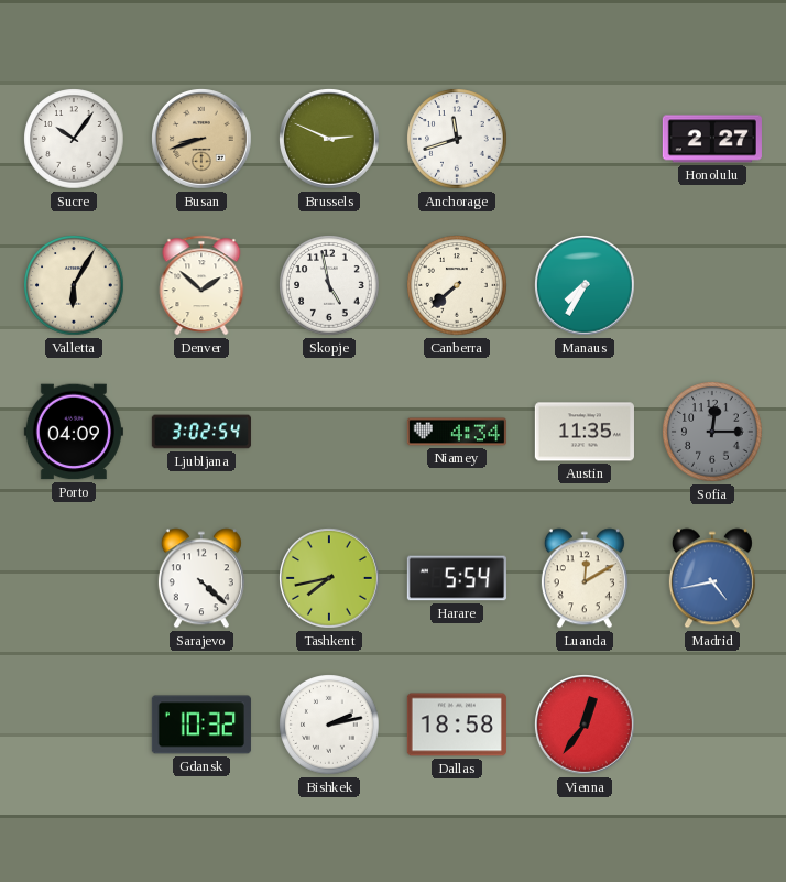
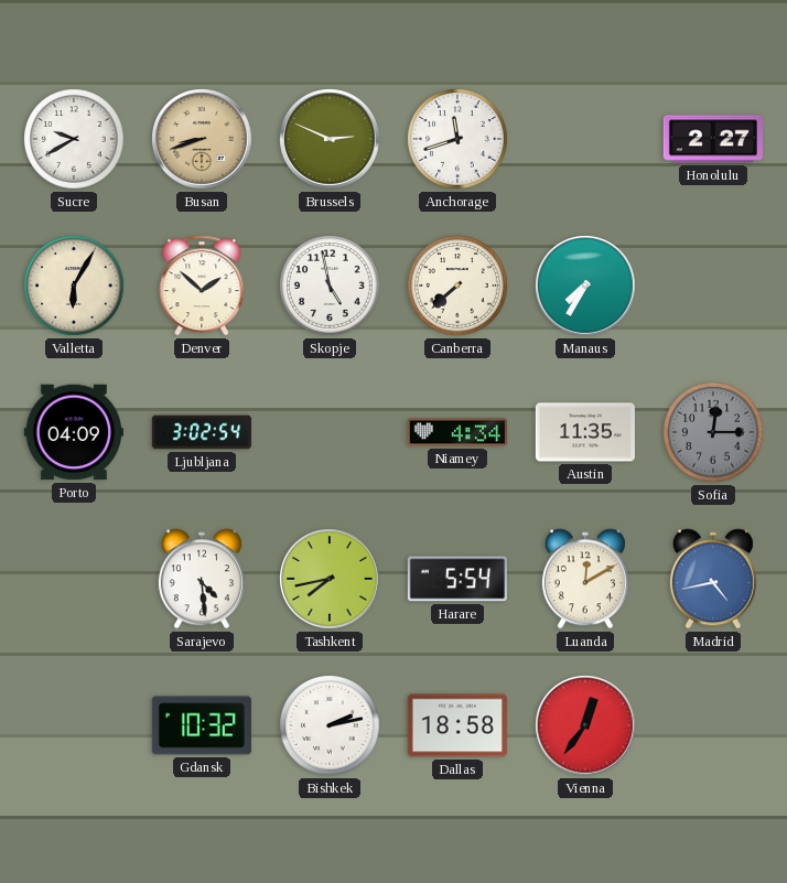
Sucre: 10:06 -> 9:40
Sarajevo: 4:22 -> 4:29
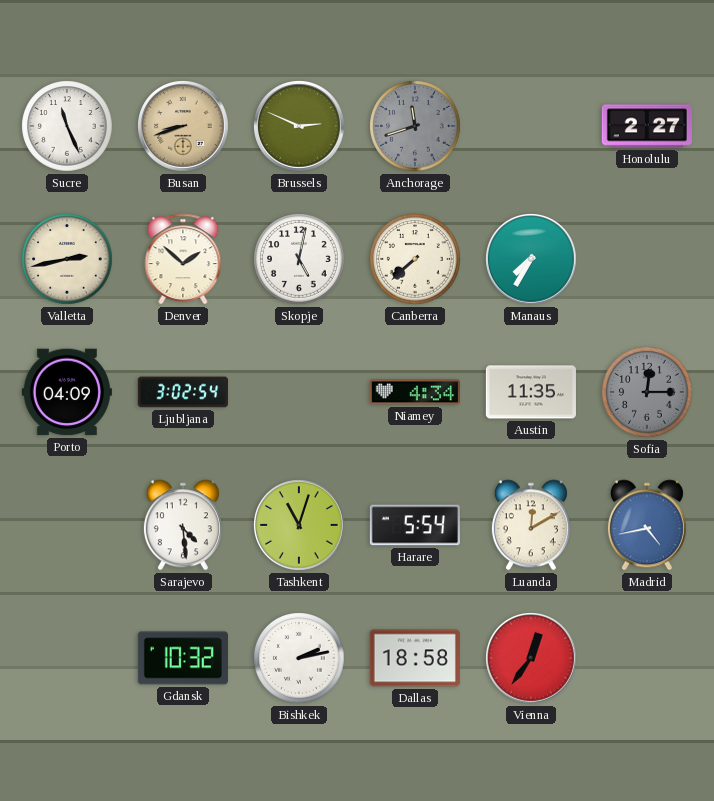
Sucre: 9:40 -> 11:26
Anchorage dial: white -> grey
Valletta: 6:05 -> 2:43
Skopje: 4:58 -> 5:02
Tashkent: 7:43 -> 11:03
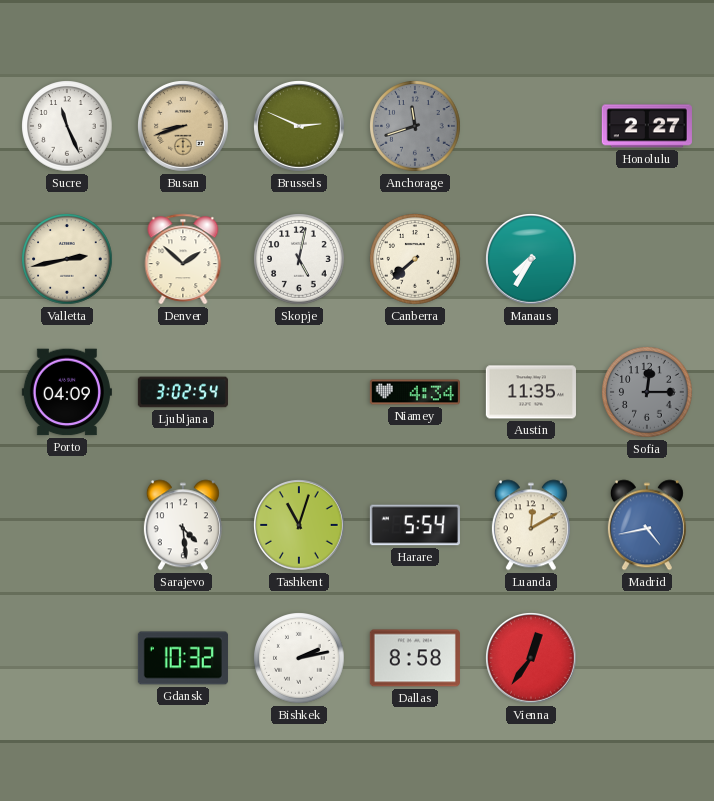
Dallas: 18:58 -> 8:58
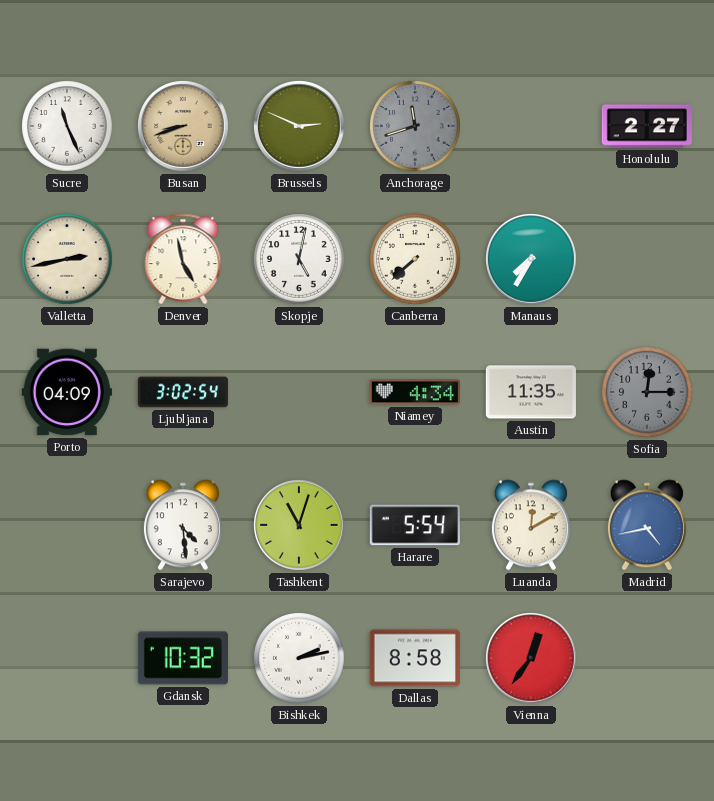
Denver: 1:52 -> 4:58
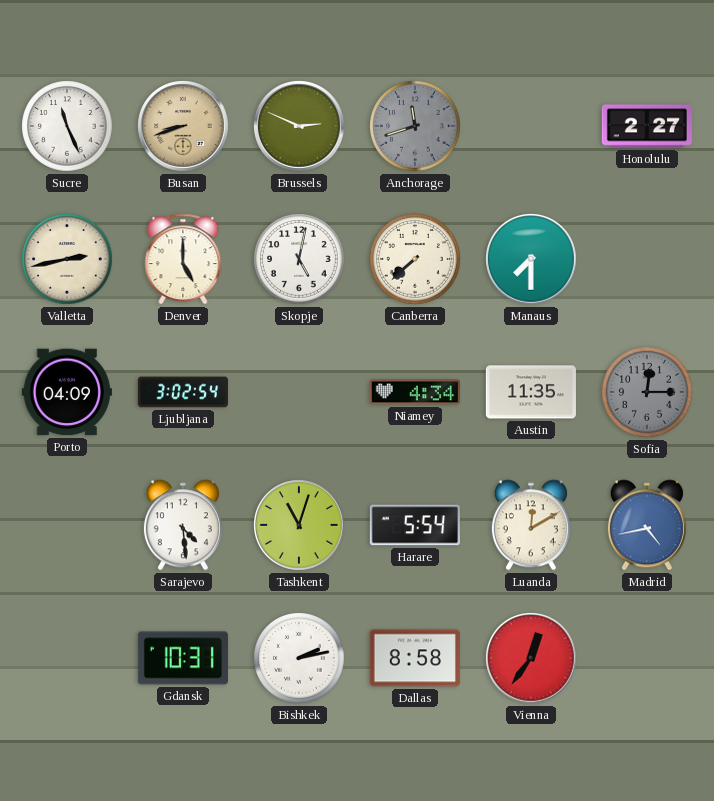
Denver: 4:58 -> 5:00
Manaus: 7:35 -> 7:30
Gdansk: 10:32 -> 10:31
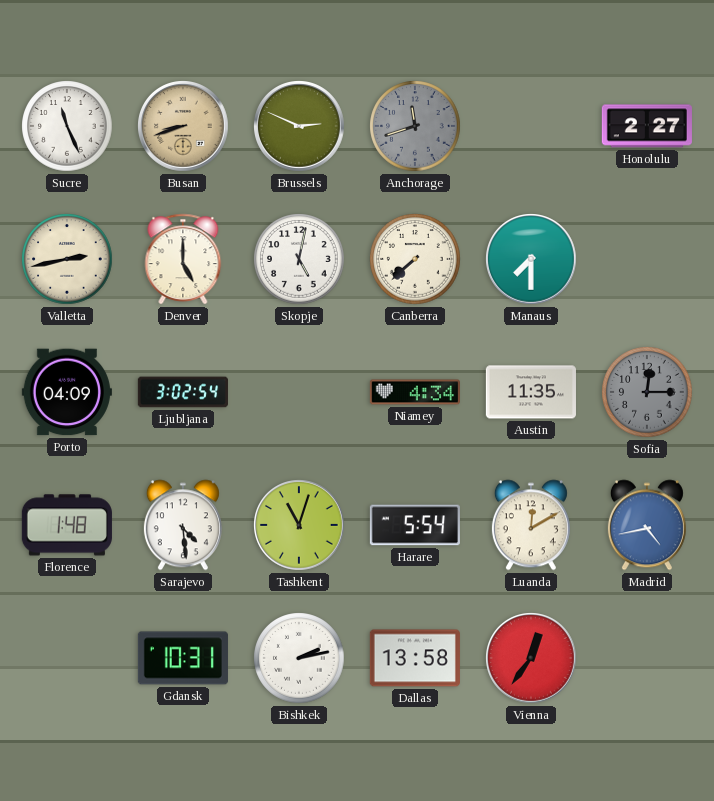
Florence: none -> 1:48
Dallas: 8:58 -> 13:58
